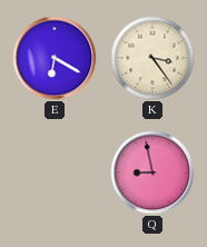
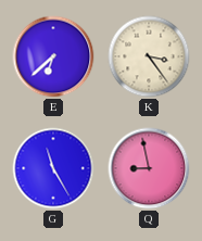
E: 6:20 -> 6:38
G: none -> 11:25
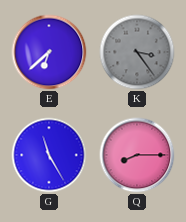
K dial: cream -> grey
Q: 8:58 -> 8:15
